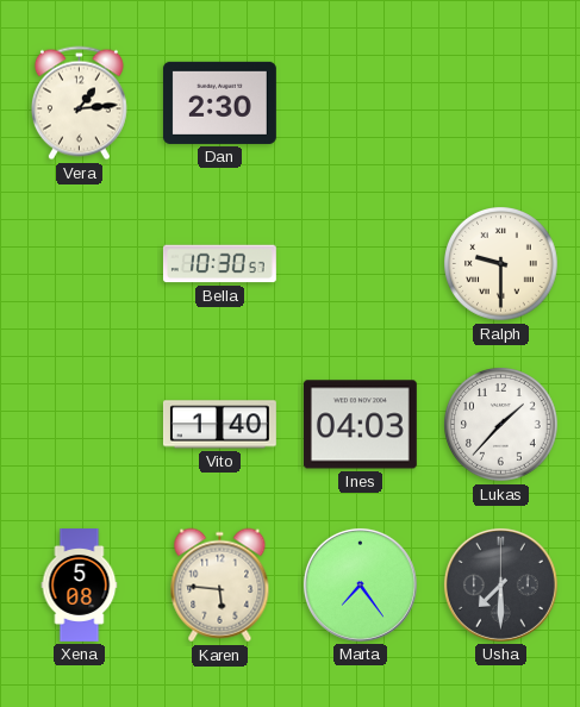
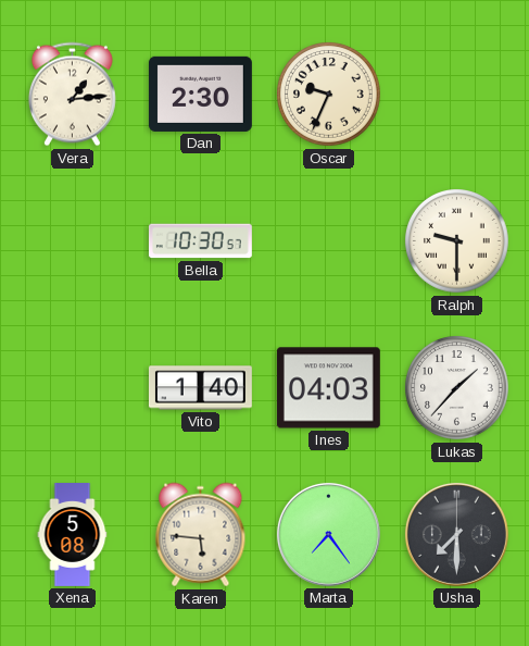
Oscar: none -> 9:34
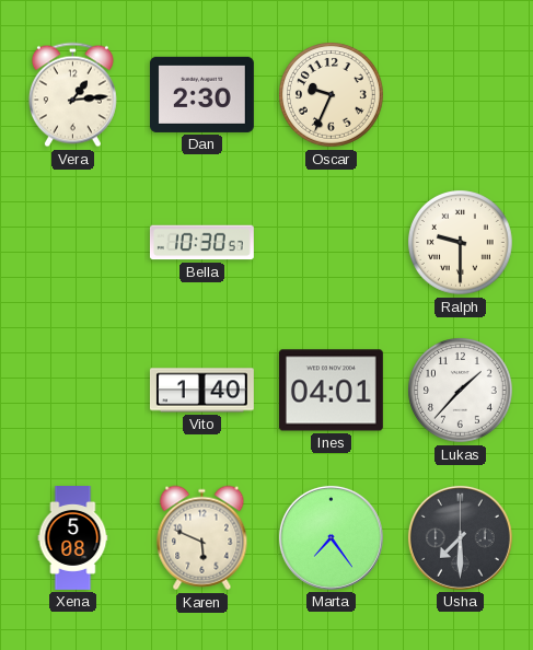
Ines: 04:03 -> 04:01
Karen: 5:46 -> 5:49
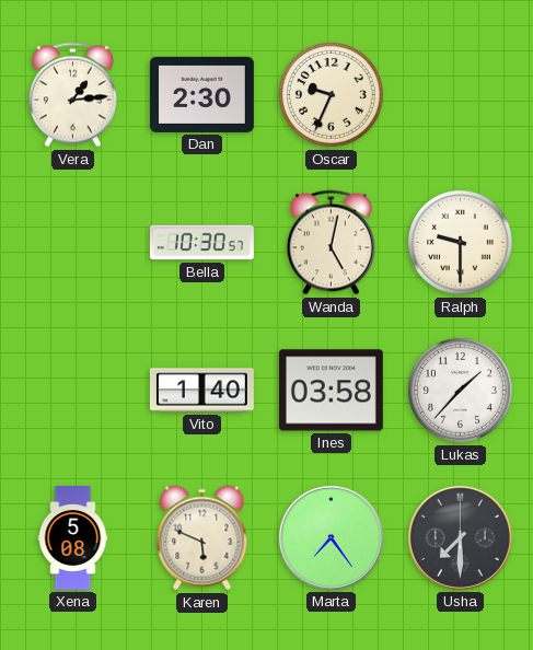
Wanda: none -> 5:02
Ines: 04:01 -> 03:58
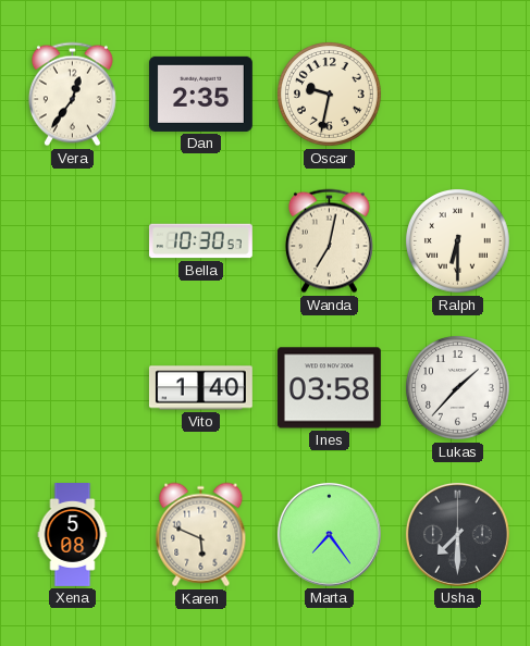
Vera: 1:14 -> 12:36
Dan: 2:30 -> 2:35
Oscar: 9:34 -> 9:32
Wanda: 5:02 -> 7:02
Ralph: 9:30 -> 6:30
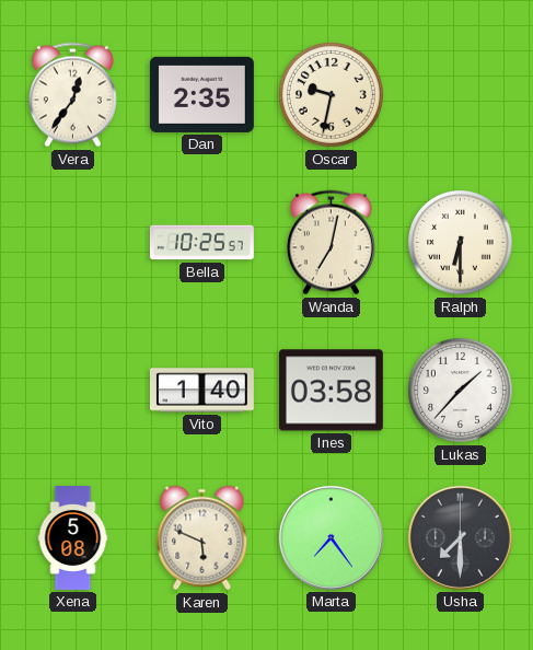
Bella: 10:30 -> 10:25
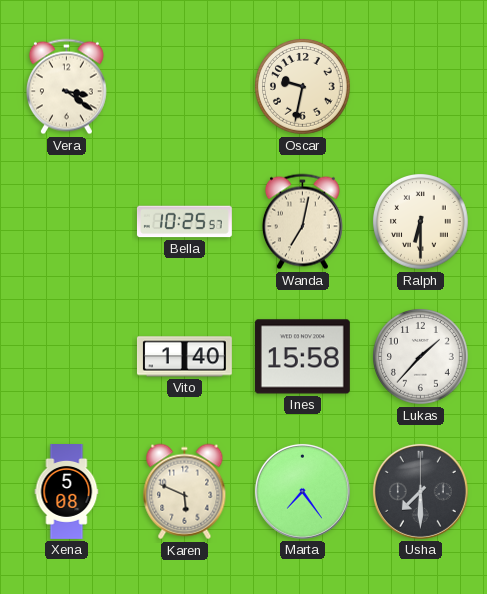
Vera: 12:36 -> 3:21
Dan: 2:35 -> none
Ines: 03:58 -> 15:58
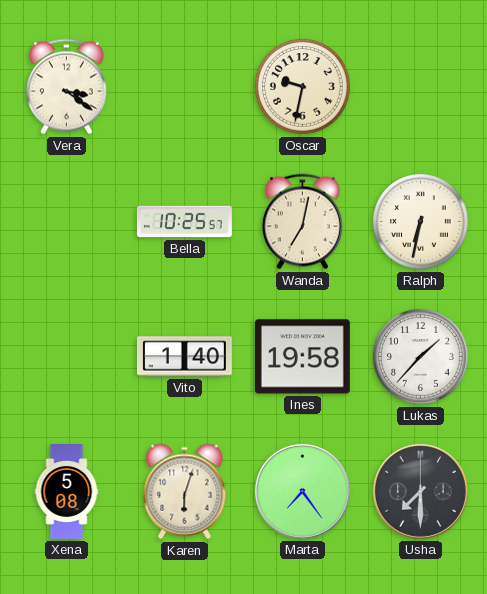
Ralph: 6:30 -> 6:32
Ines: 15:58 -> 19:58
Karen: 5:49 -> 6:03
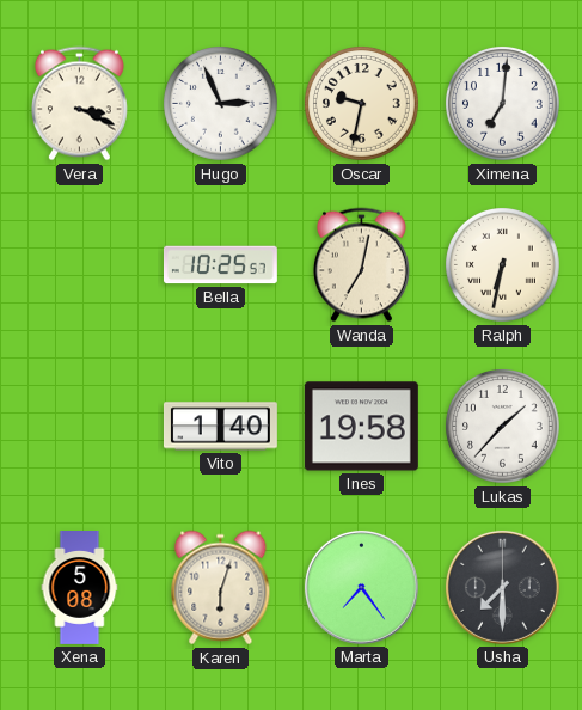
Vera: 3:21 -> 3:19
Hugo: none -> 2:56
Ximena: none -> 7:01
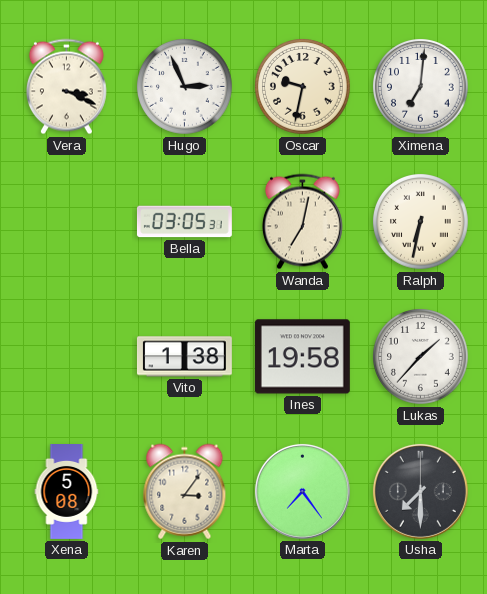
Bella: 10:25 -> 03:05
Vito: 1:40 -> 1:38
Karen: 6:03 -> 3:06
